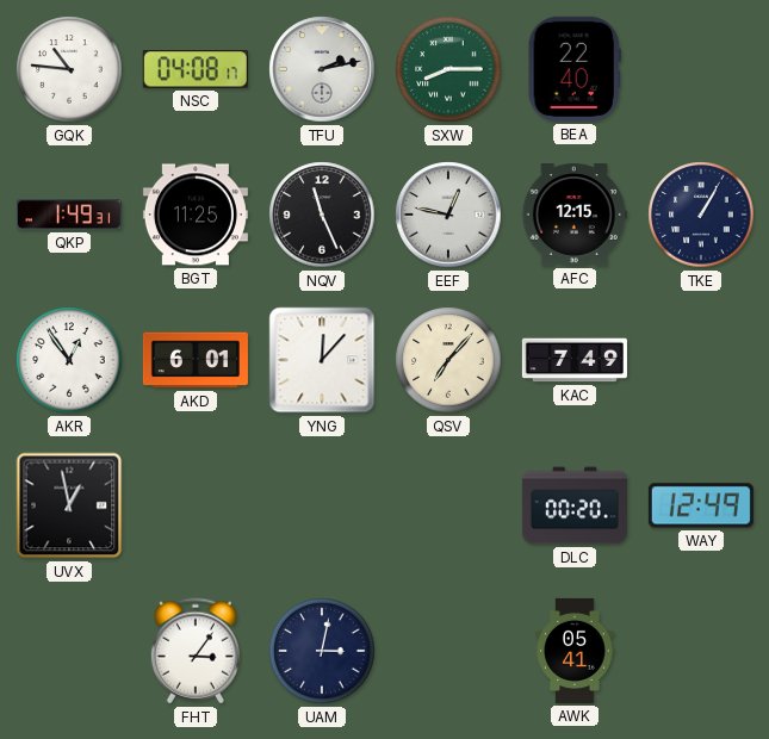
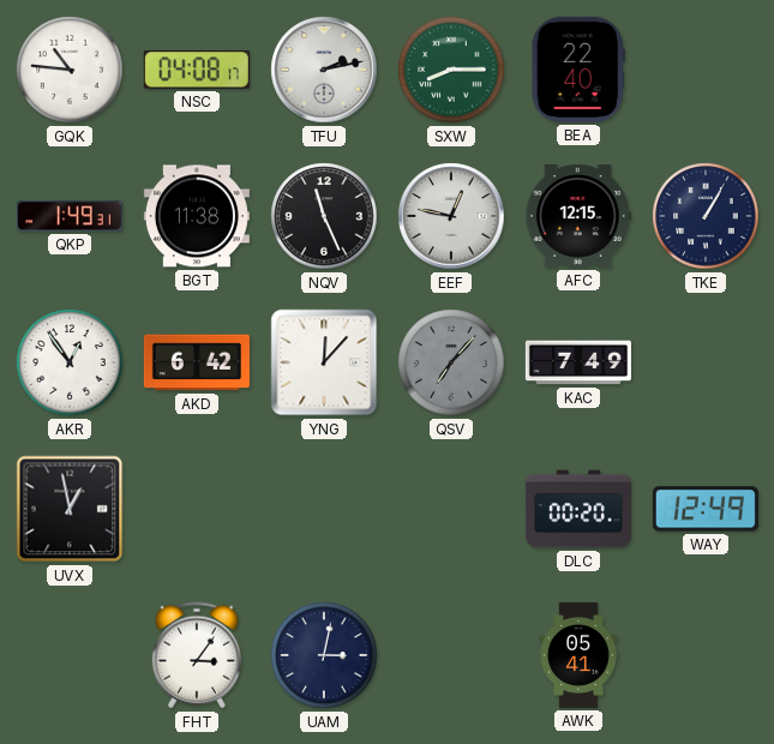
BGT: 11:25 -> 11:38
AKD: 6:01 -> 6:42
QSV dial: cream -> grey
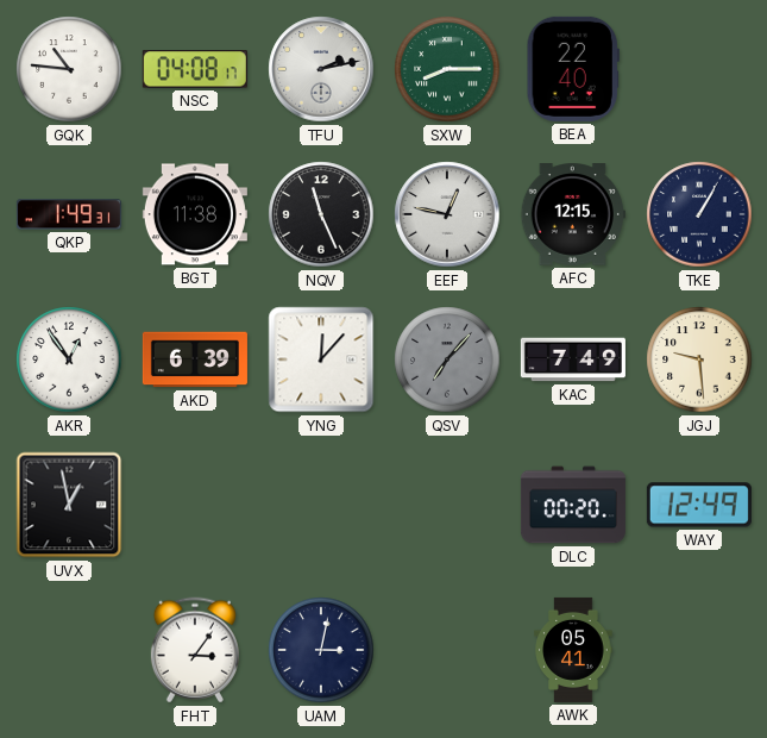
AKD: 6:42 -> 6:39
JGJ: none -> 9:29
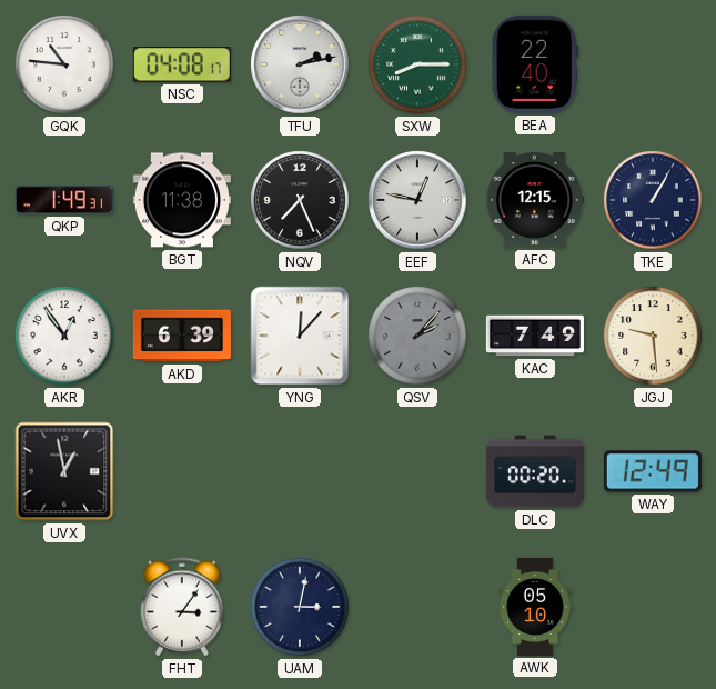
NQV: 11:26 -> 7:26
QSV: 7:07 -> 2:07
AWK: 05:41 -> 05:10
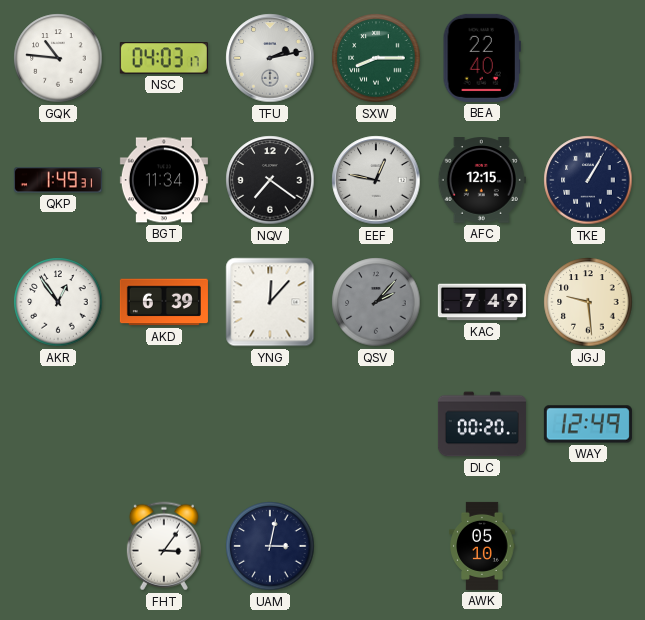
NSC: 04:08 -> 04:03
BGT: 11:38 -> 11:34
NQV: 7:26 -> 7:21
UVX: 12:58 -> none
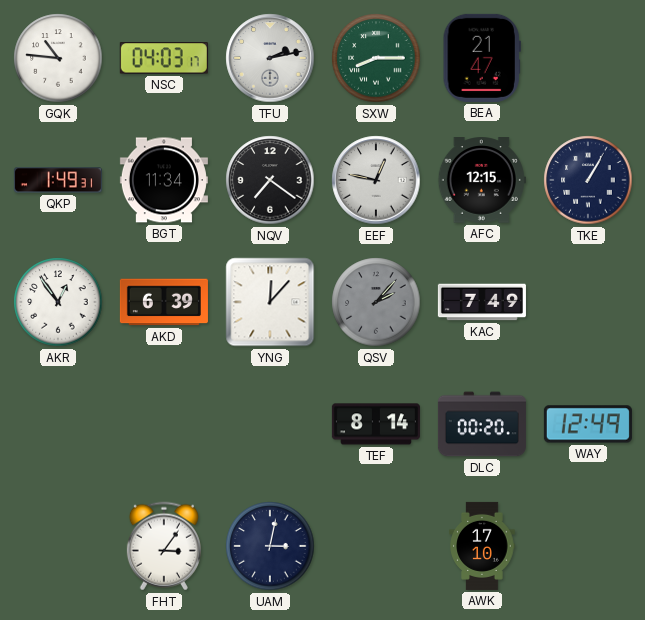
BEA: 22:40 -> 21:47
JGJ: 9:29 -> none
TEF: none -> 8:14
AWK: 05:10 -> 17:10
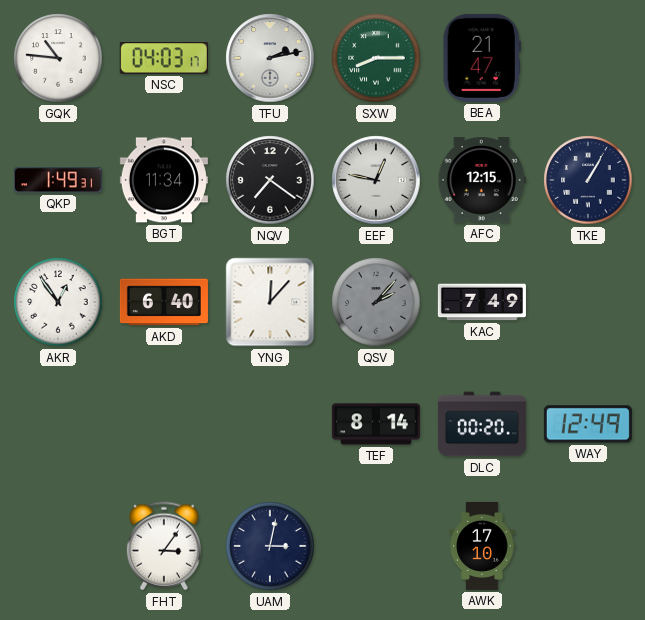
AKD: 6:39 -> 6:40
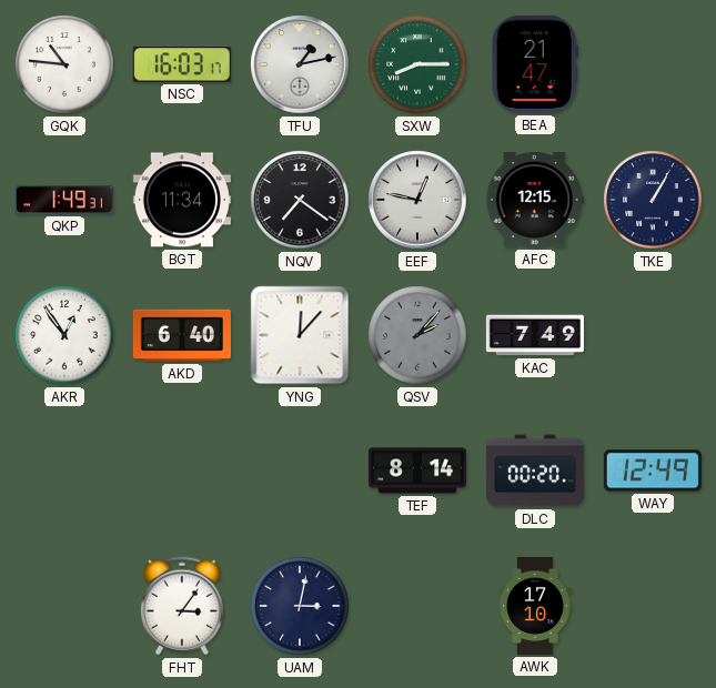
NSC: 04:03 -> 16:03
TFU: 2:13 -> 1:13
